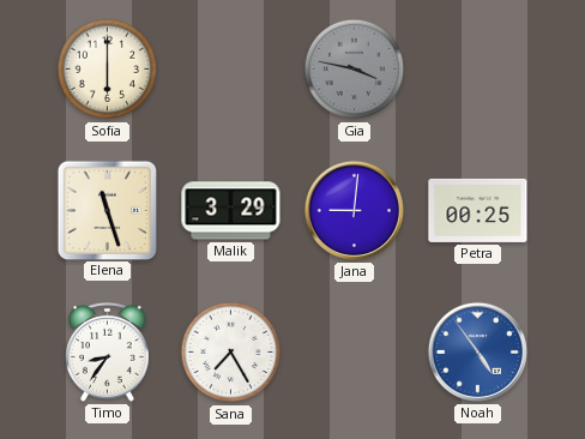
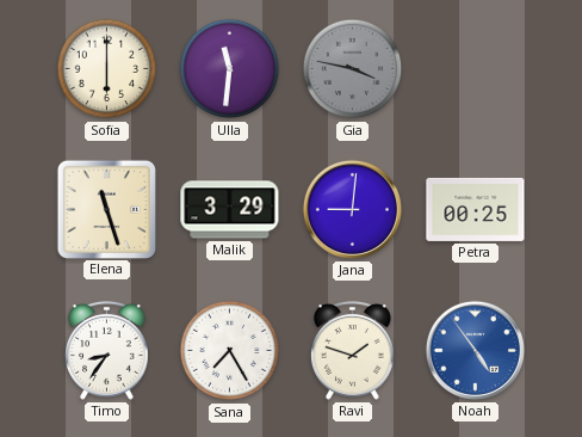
Ulla: none -> 11:31
Ravi: none -> 1:48
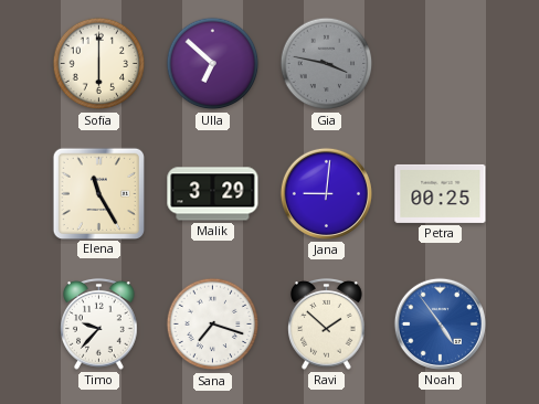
Ulla: 11:31 -> 6:52
Elena: 11:27 -> 11:25
Timo: 8:36 -> 9:37
Sana: 7:25 -> 7:18
Ravi: 1:48 -> 1:52
